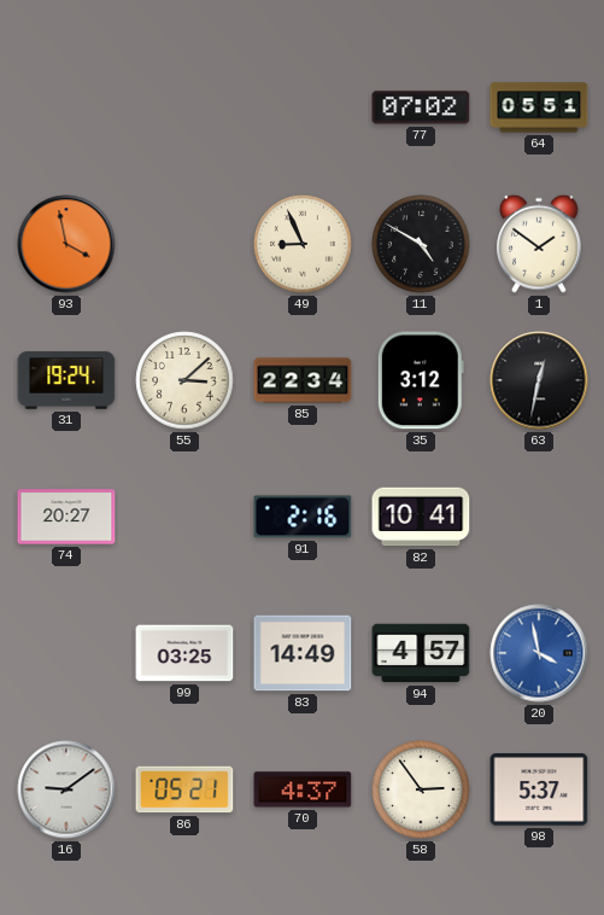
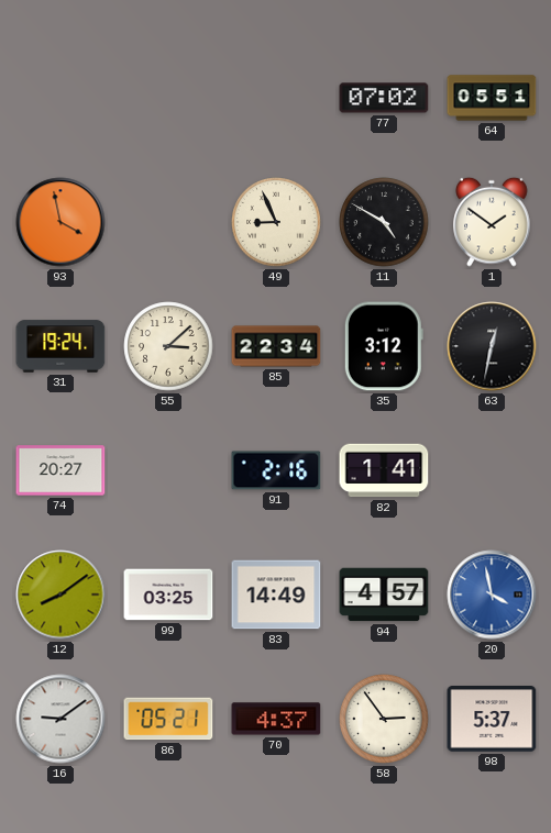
82: 10:41 -> 1:41
12: none -> 8:09
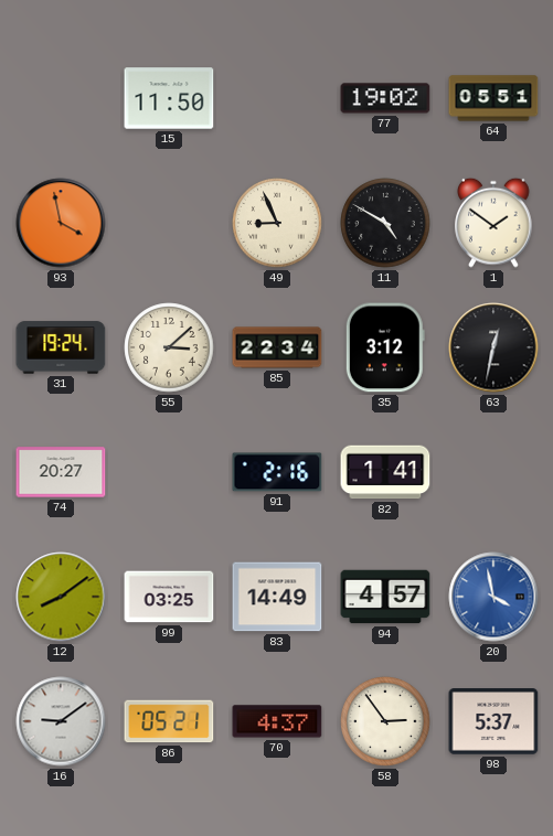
15: none -> 11:50
77: 07:02 -> 19:02
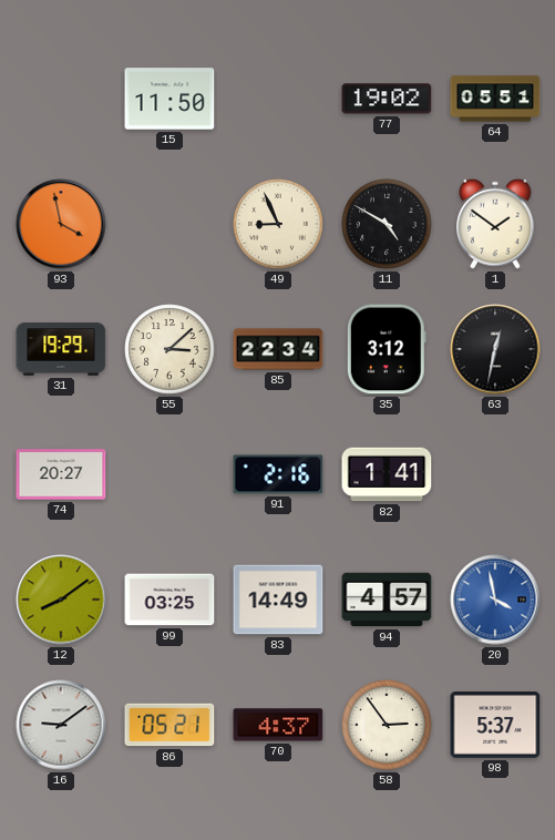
31: 19:24 -> 19:29
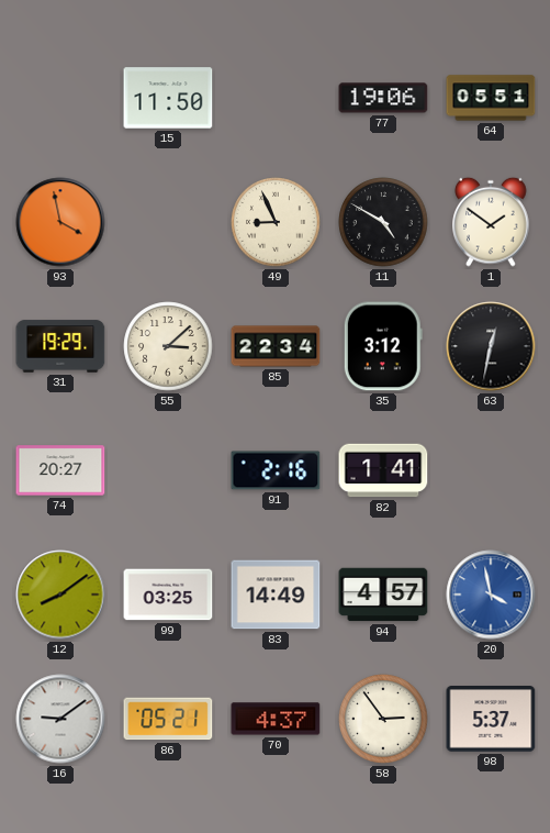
77: 19:02 -> 19:06
